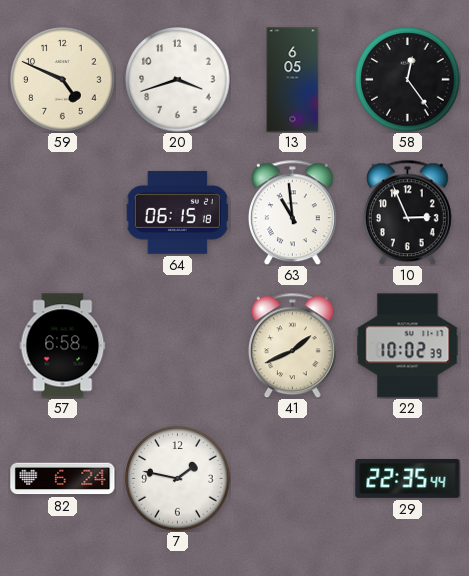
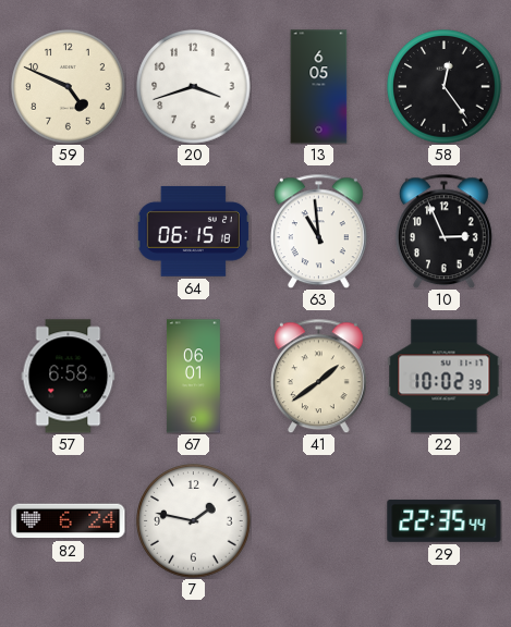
67: none -> 06:01
41: 1:41 -> 1:39
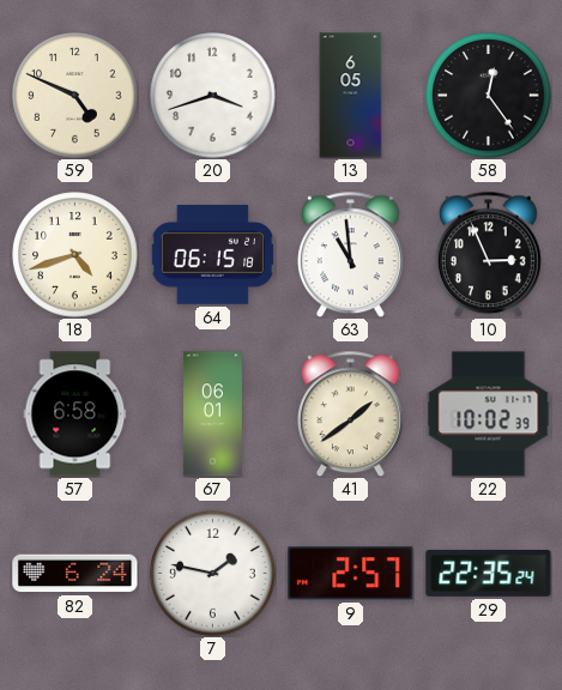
18: none -> 4:42
9: none -> 2:57
29: 22:35:44 -> 22:35:24
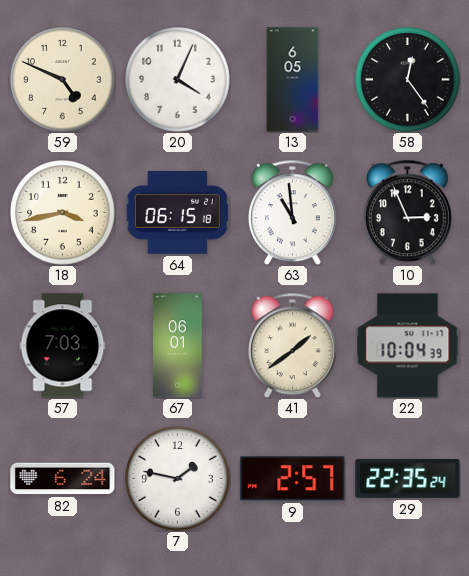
20: 3:42 -> 4:04
18: 4:42 -> 3:43
57: 6:58 -> 7:03
22: 10:02 -> 10:04
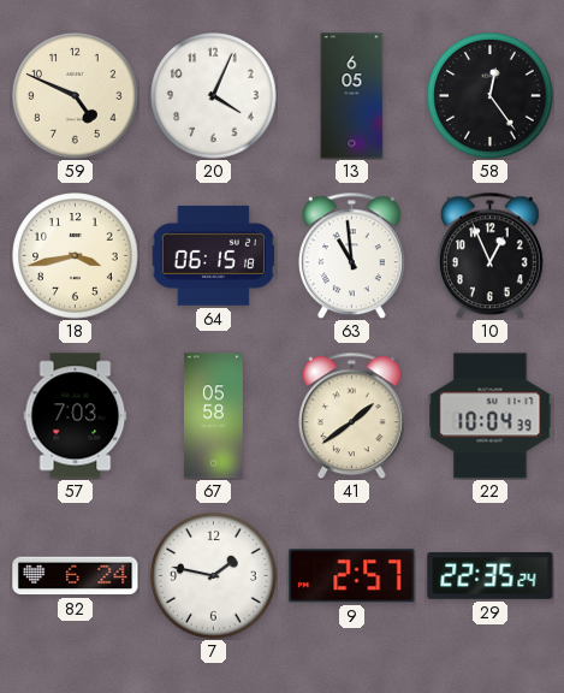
10: 2:56 -> 12:56
67: 06:01 -> 05:58
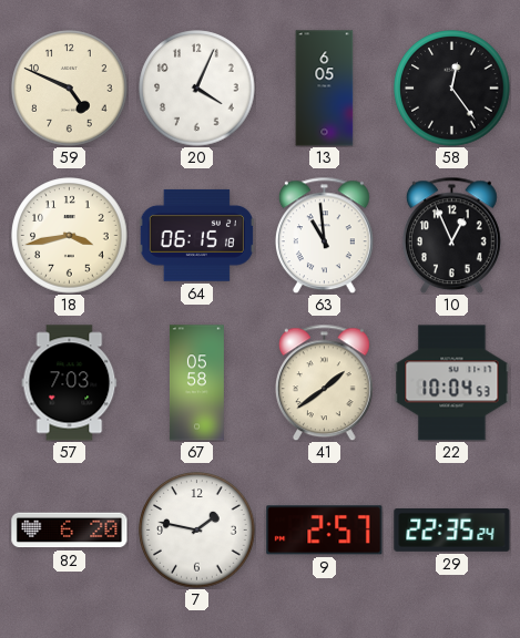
22: 10:04:39 -> 10:04:53
82: 6:24 -> 6:20
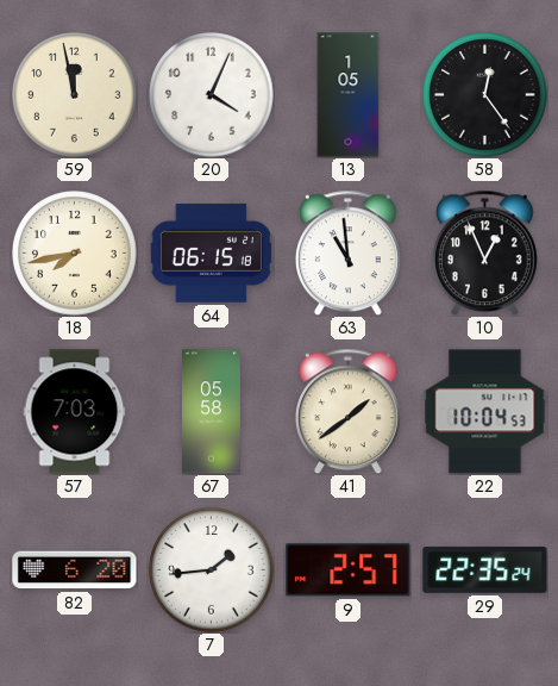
59: 4:49 -> 11:58
13: 6:05 -> 1:05
18: 3:43 -> 7:43
7: 1:47 -> 1:44
